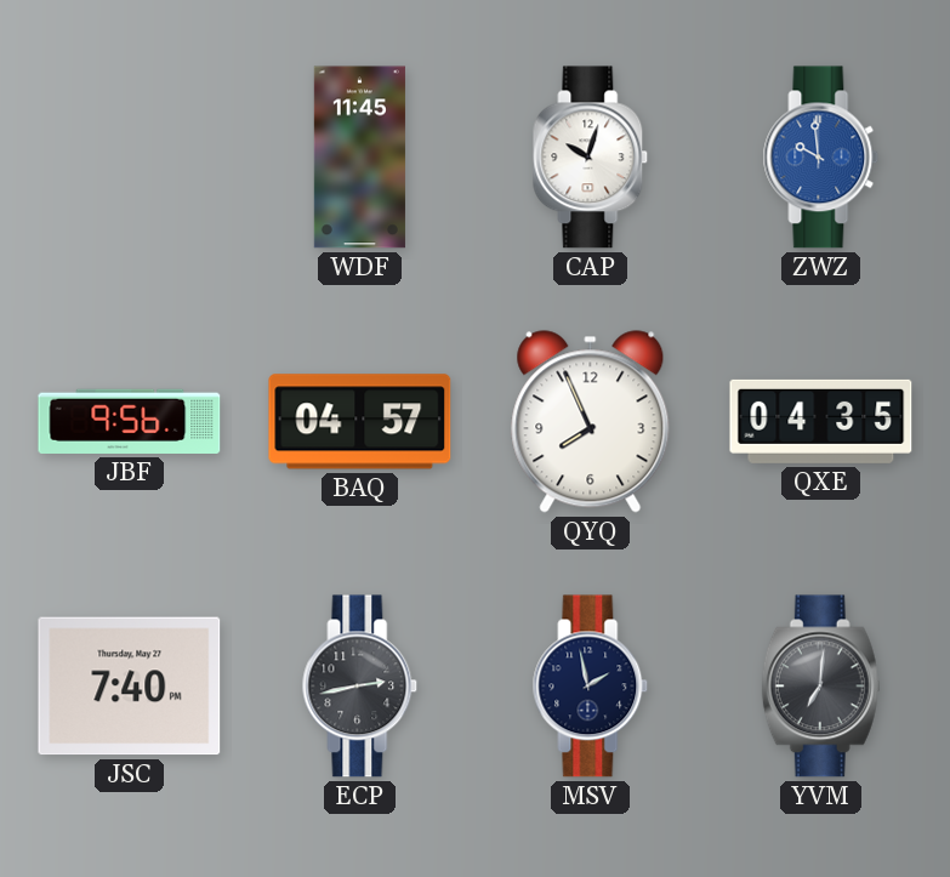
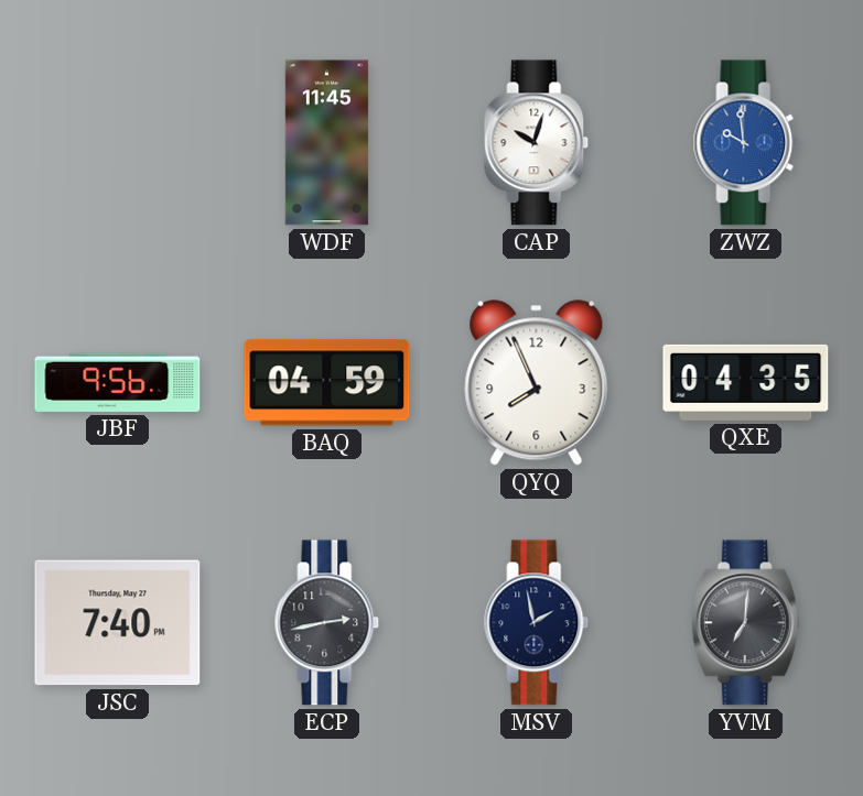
BAQ: 04:57 -> 04:59
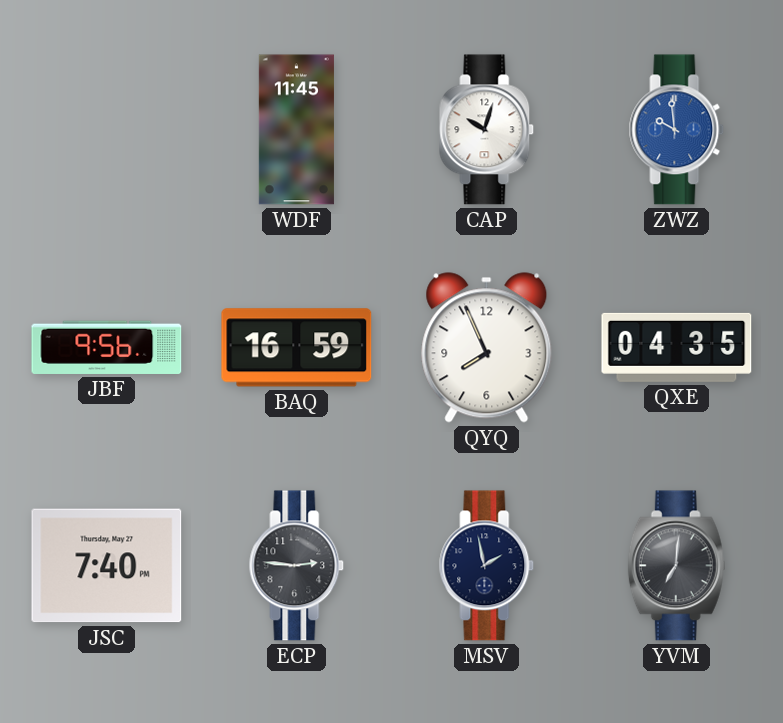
BAQ: 04:59 -> 16:59
ECP: 2:43 -> 2:46
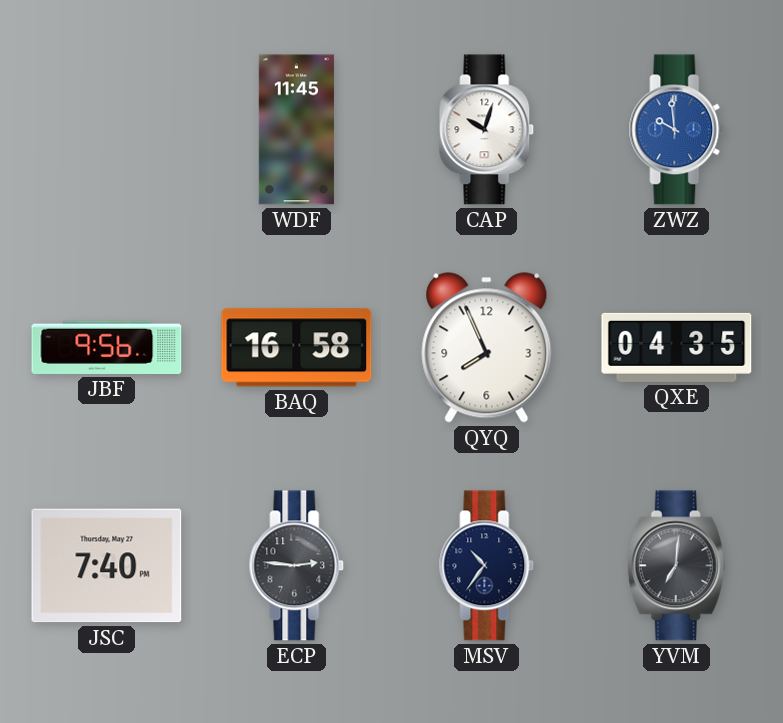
BAQ: 16:59 -> 16:58
MSV: 1:58 -> 10:36
